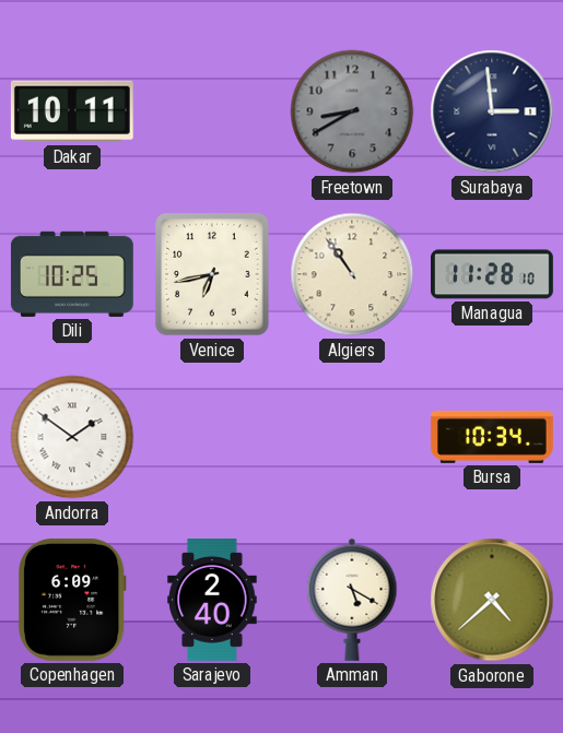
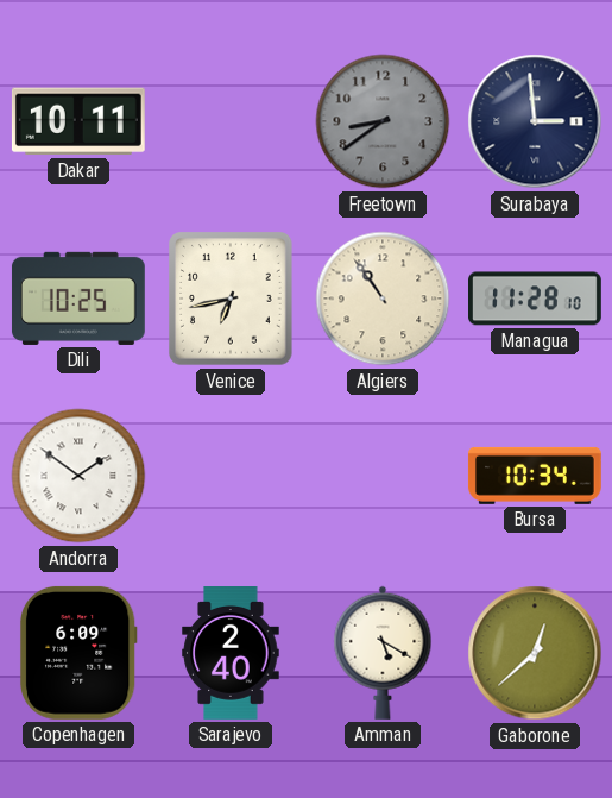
Freetown: 8:40 -> 8:39
Gaborone: 4:38 -> 12:38
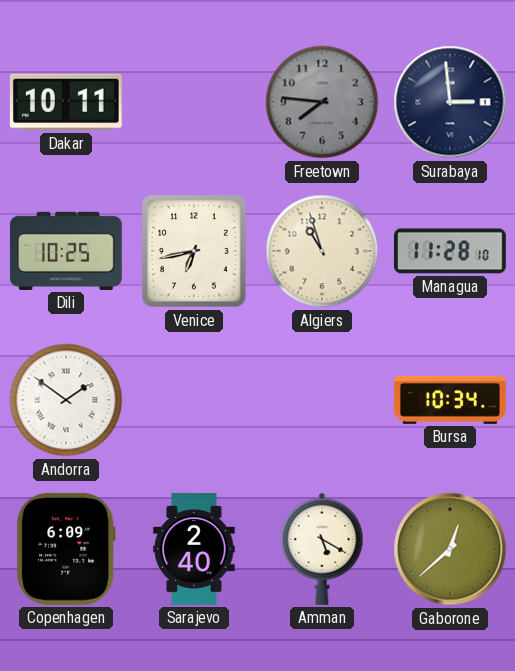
Freetown: 8:39 -> 7:46
Algiers: 10:54 -> 10:57
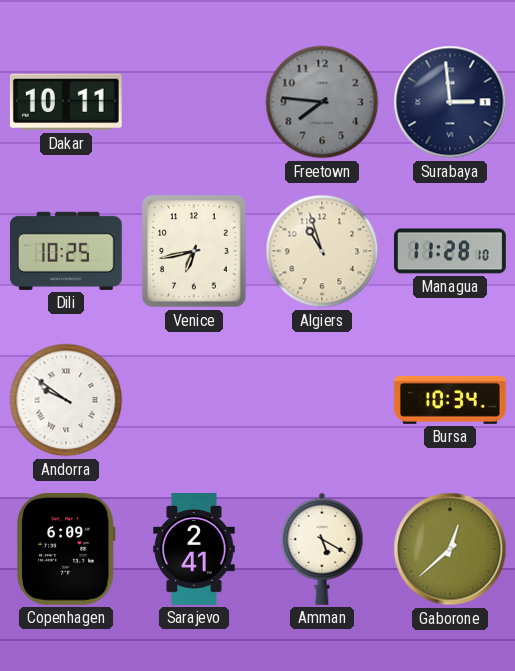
Andorra: 1:51 -> 9:51
Sarajevo: 2:40 -> 2:41
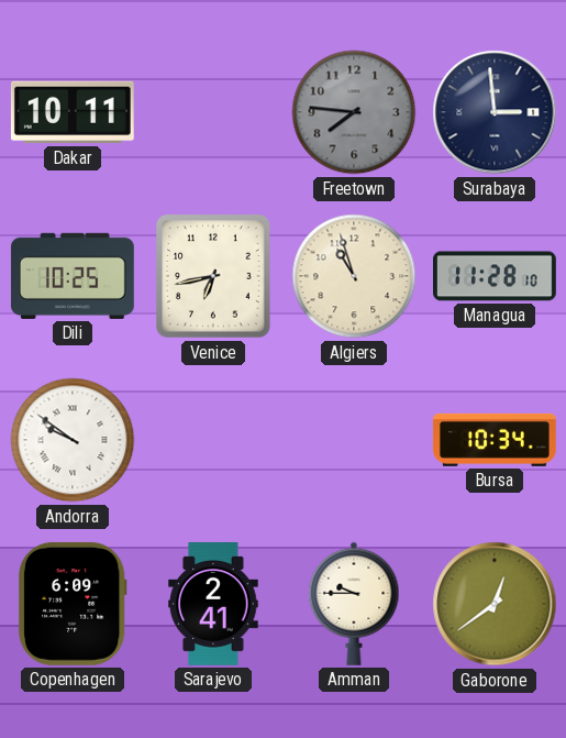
Amman: 5:20 -> 9:45
Gaborone: 12:38 -> 12:39
